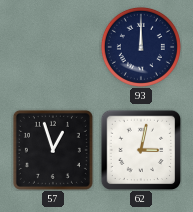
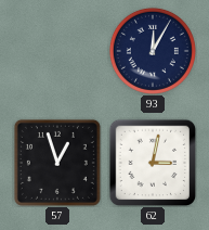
93: 12:00 -> 12:05
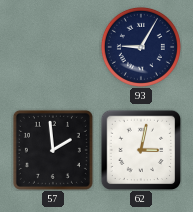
93: 12:05 -> 9:05
57: 12:57 -> 1:59
